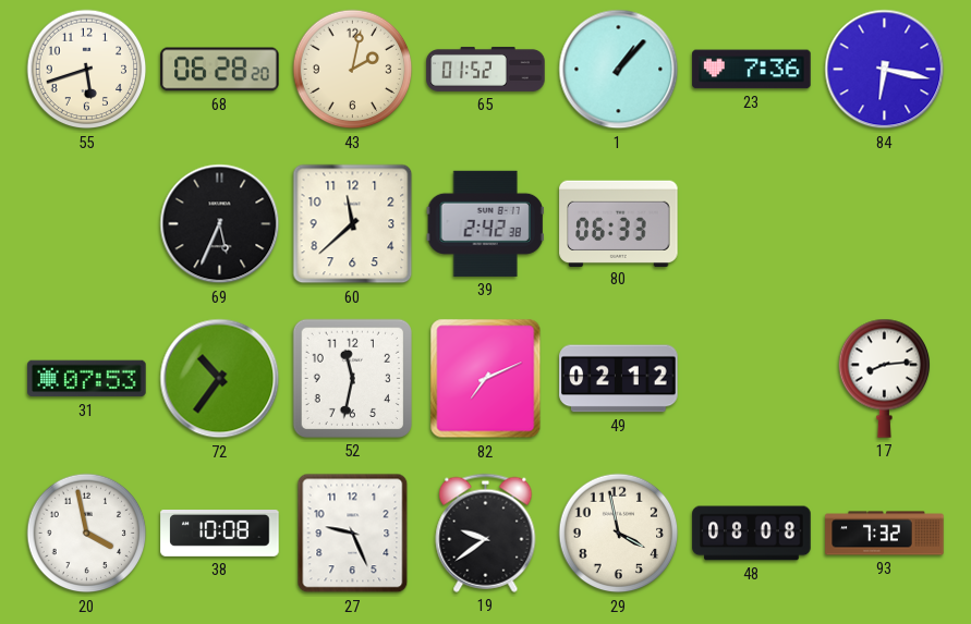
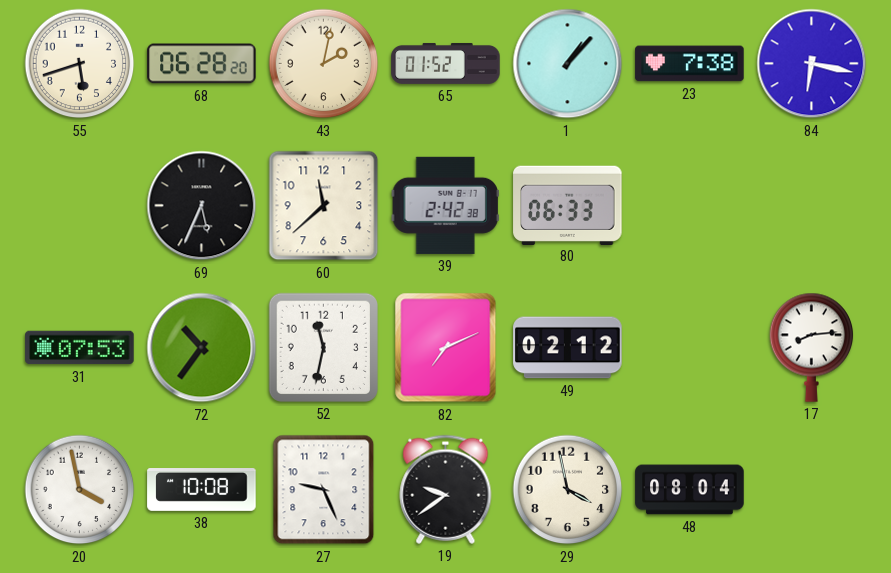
23: 7:36 -> 7:38
48: 08:08 -> 08:04
93: 7:32 -> none
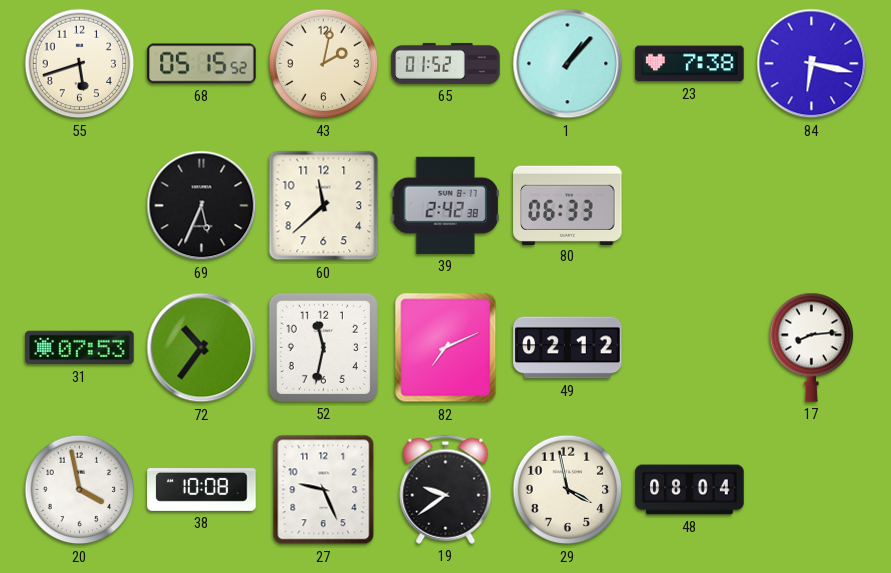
68: 06:28 -> 05:15
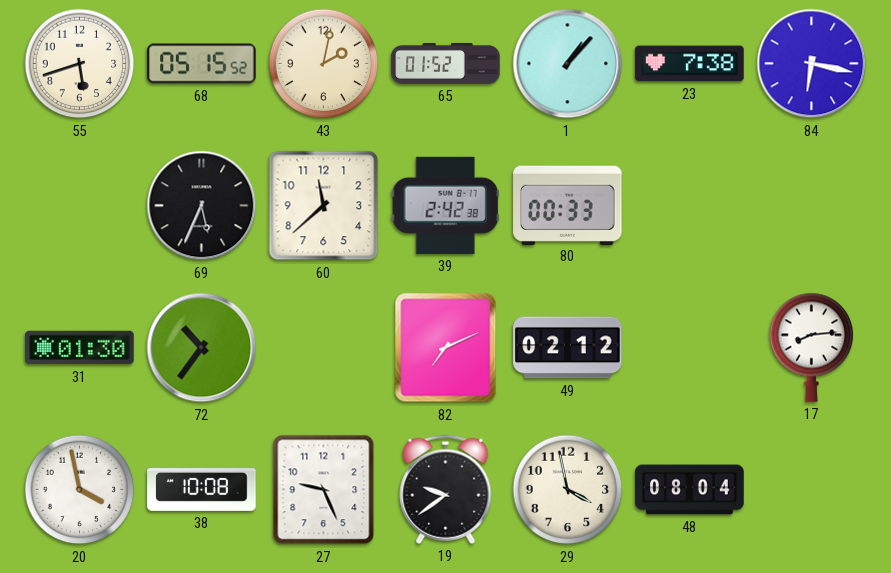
80: 06:33 -> 00:33
31: 07:53 -> 01:30
52: 11:32 -> none
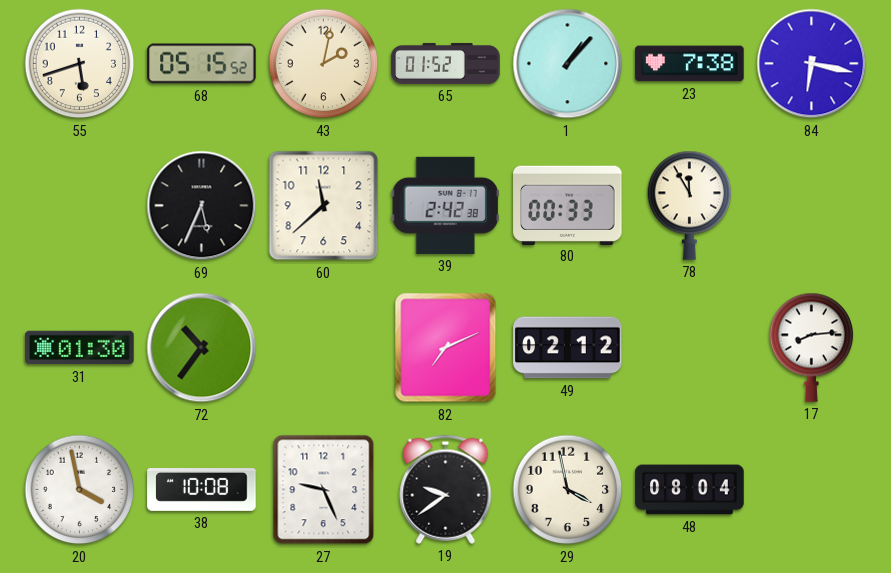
78: none -> 11:55
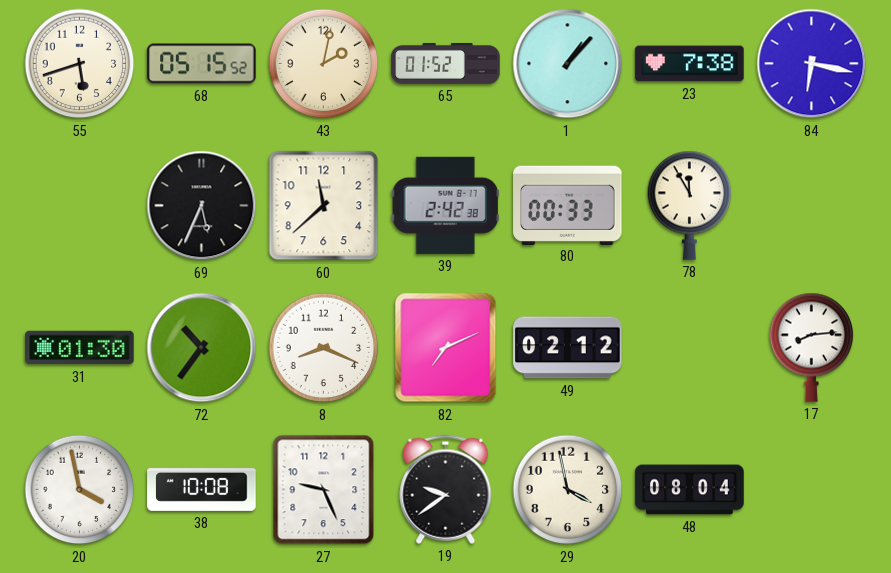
8: none -> 8:19
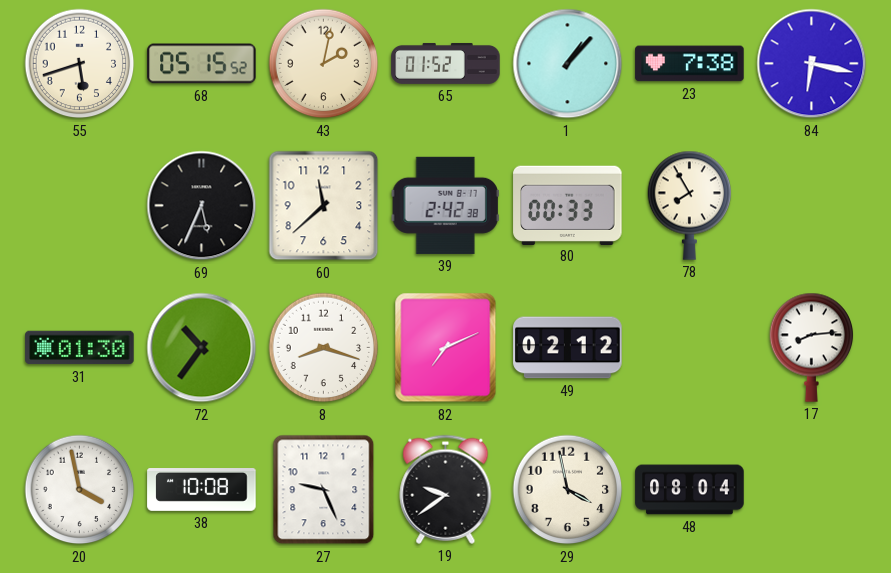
78: 11:55 -> 7:55
8: 8:19 -> 8:18
